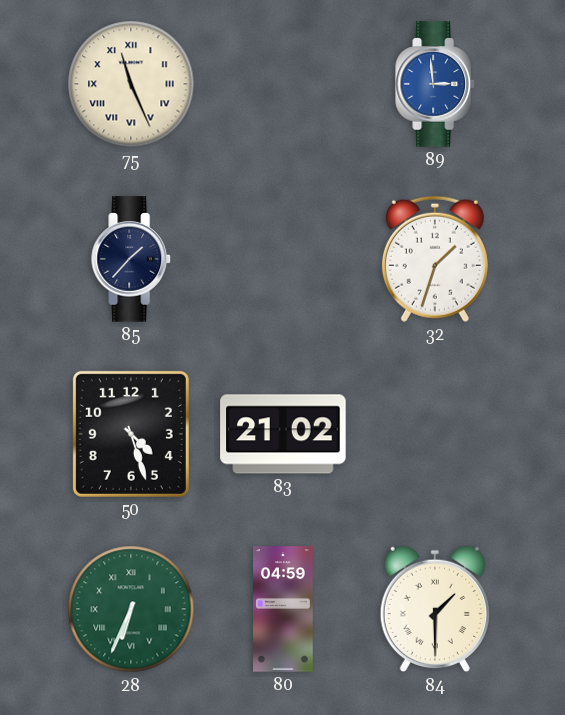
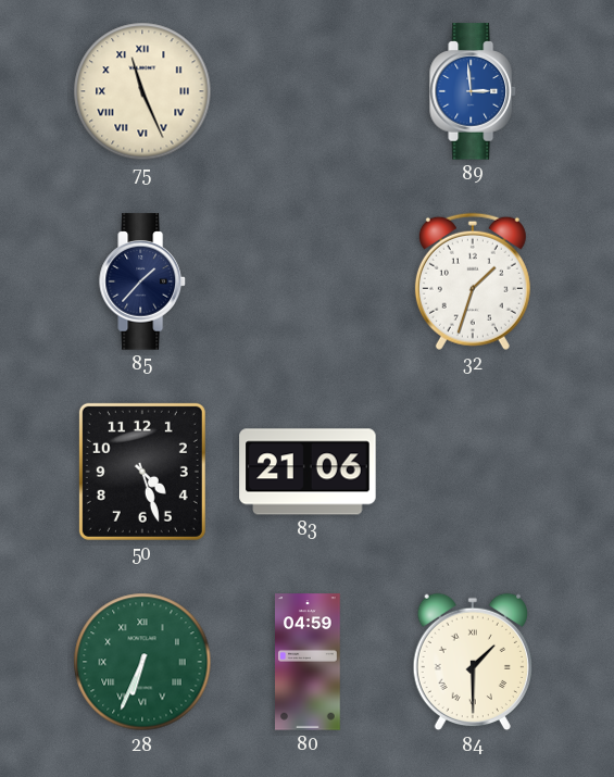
83: 21:02 -> 21:06
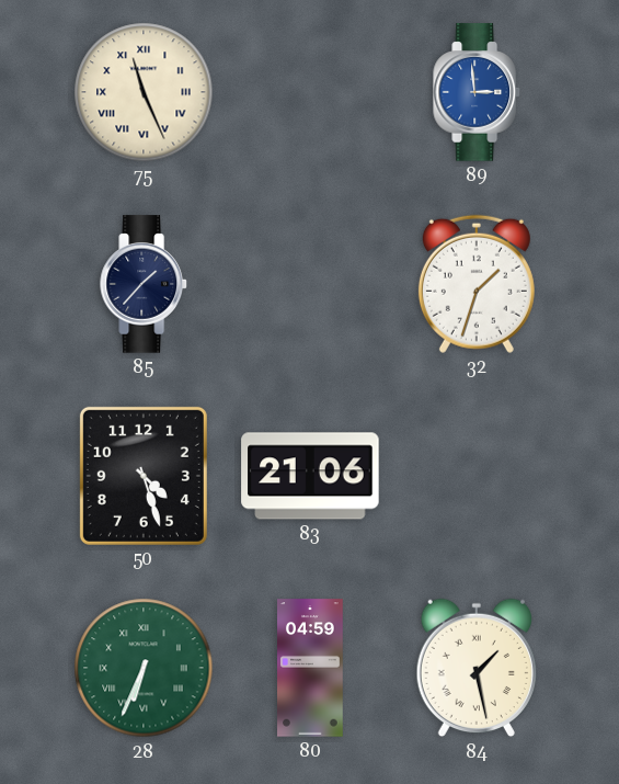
84: 1:30 -> 1:28
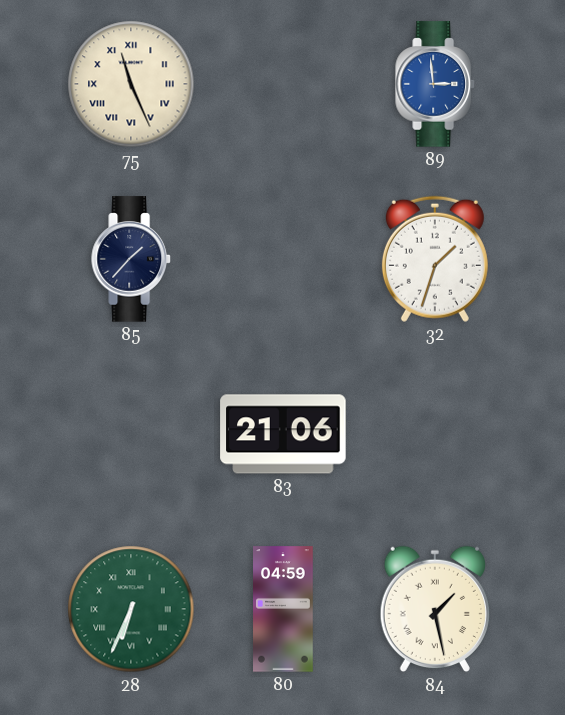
50: 4:27 -> none
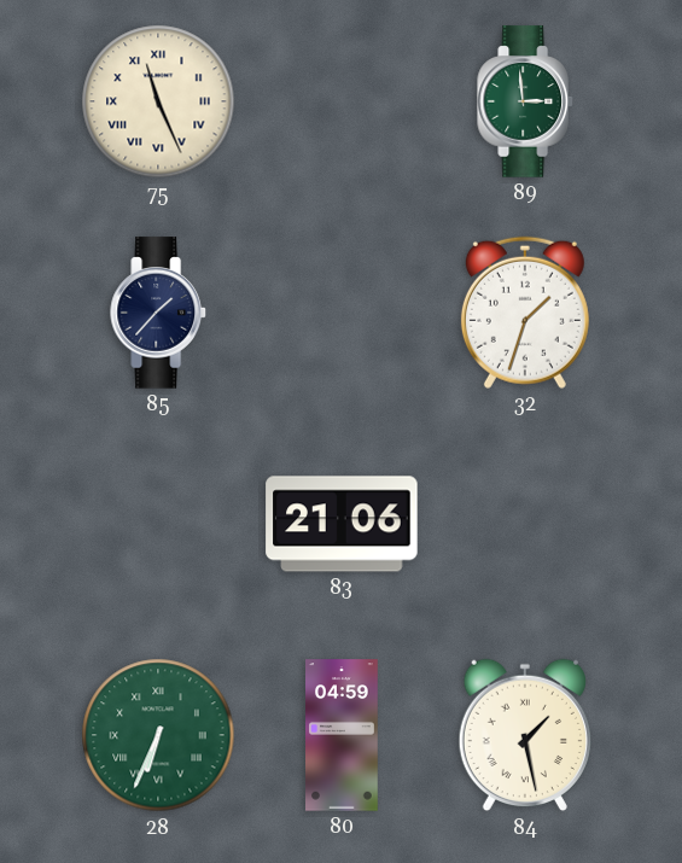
89 dial: blue -> green
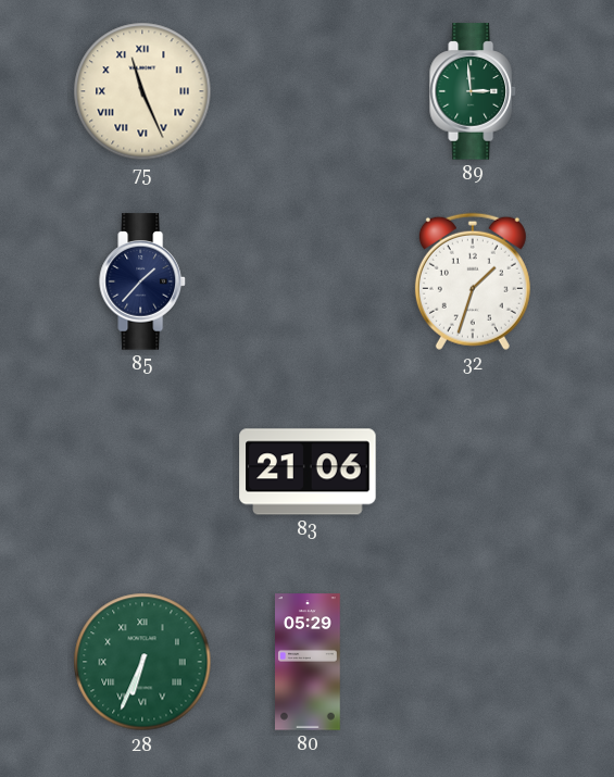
80: 04:59 -> 05:29
84: 1:28 -> none
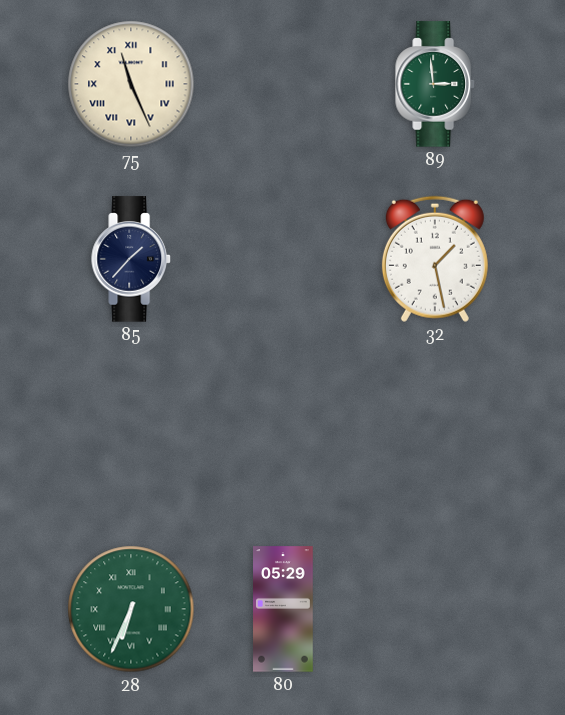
32: 1:33 -> 1:28
83: 21:06 -> none
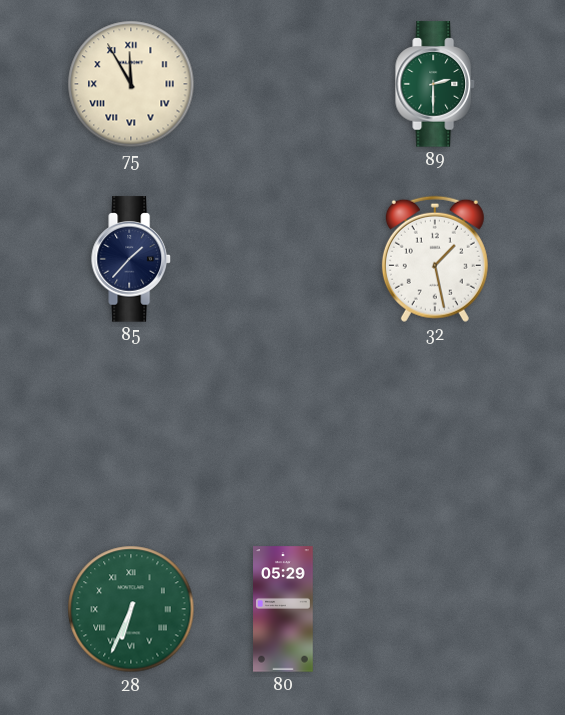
75: 11:26 -> 11:55
89: 2:59 -> 2:30
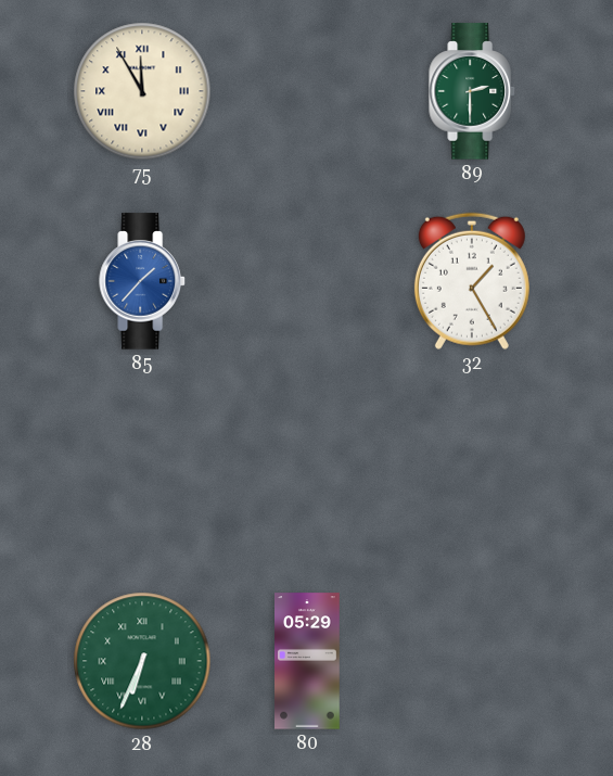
85 dial: navy -> blue
32: 1:28 -> 1:25
